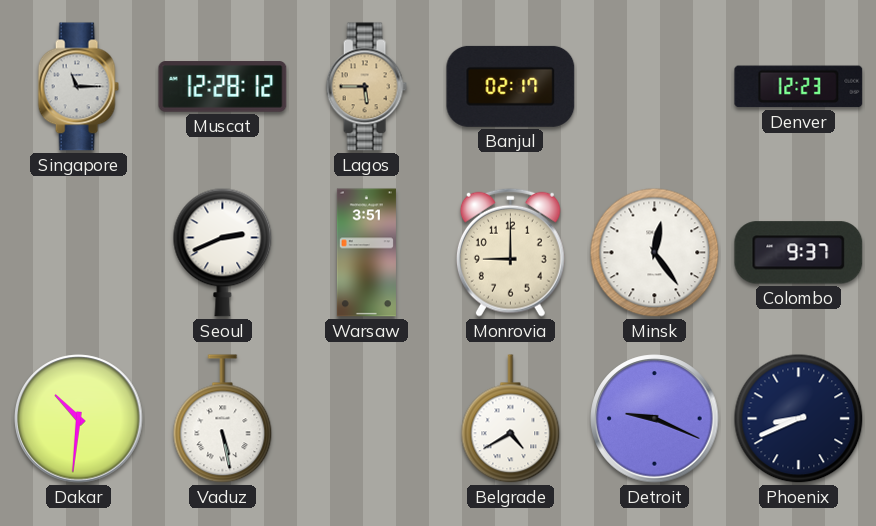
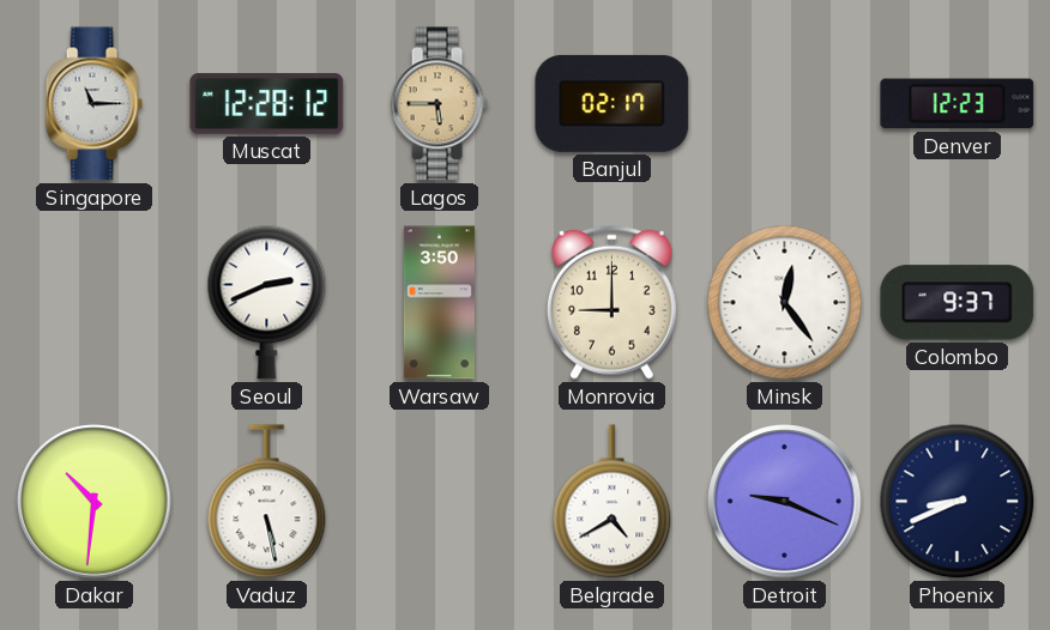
Warsaw: 3:51 -> 3:50
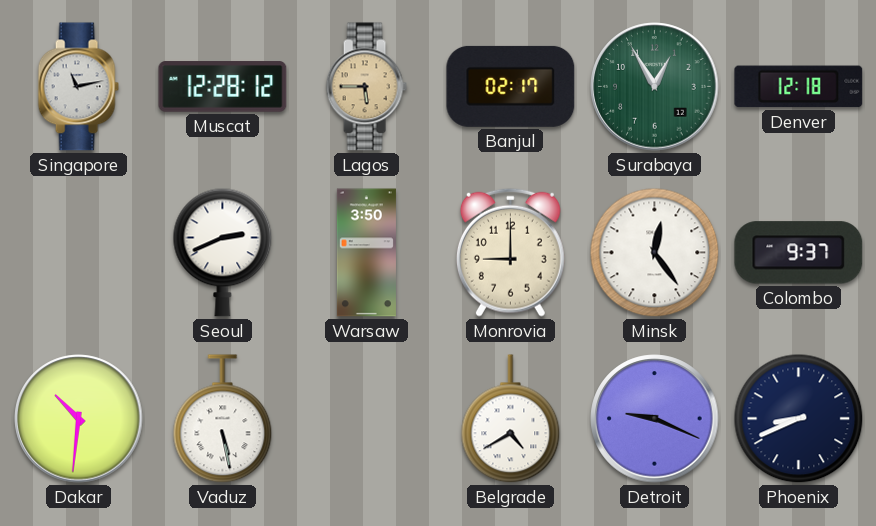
Singapore: 11:15 -> 11:13
Surabaya: none -> 12:55
Denver: 12:23 -> 12:18
